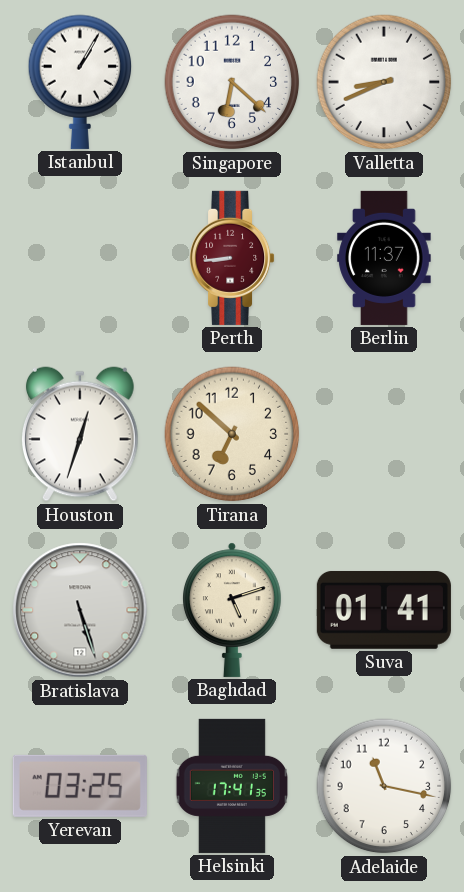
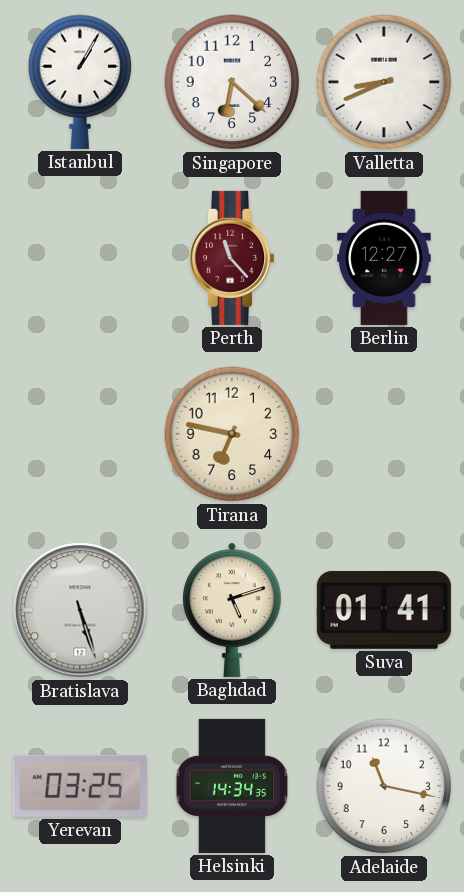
Perth: 8:44 -> 11:23
Berlin: 11:37 -> 12:27
Houston: 12:33 -> none
Tirana: 6:52 -> 6:47
Helsinki: 17:41 -> 14:34
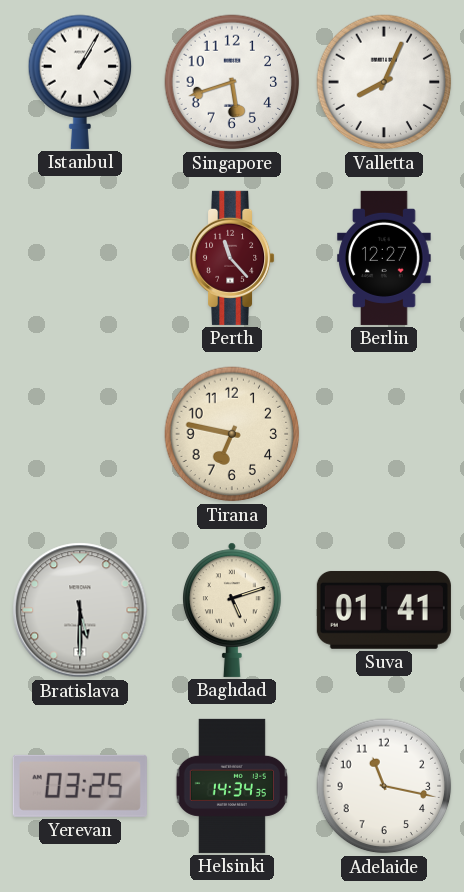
Singapore: 6:22 -> 5:42
Valletta: 8:41 -> 8:04
Bratislava: 5:27 -> 5:30
